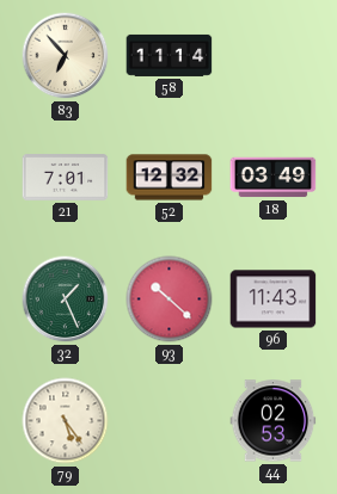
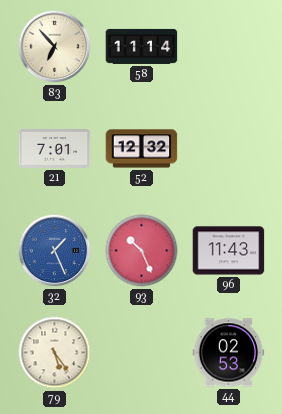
18: 03:49 -> none
32 dial: green -> blue
93: 10:22 -> 10:26
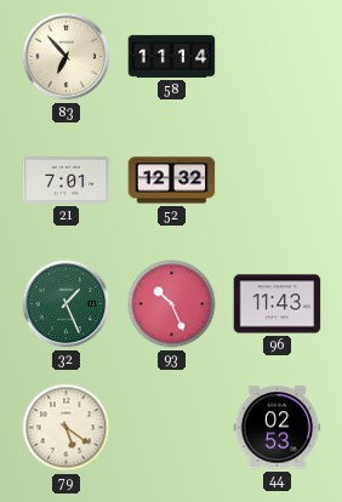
32 dial: blue -> green
79: 5:24 -> 5:21
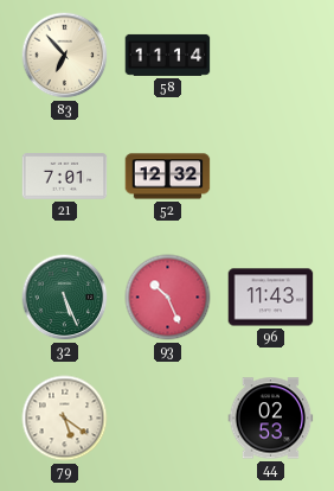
32: 1:26 -> 5:26
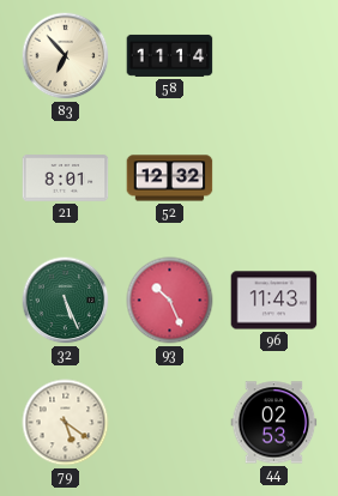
21: 7:01 -> 8:01
